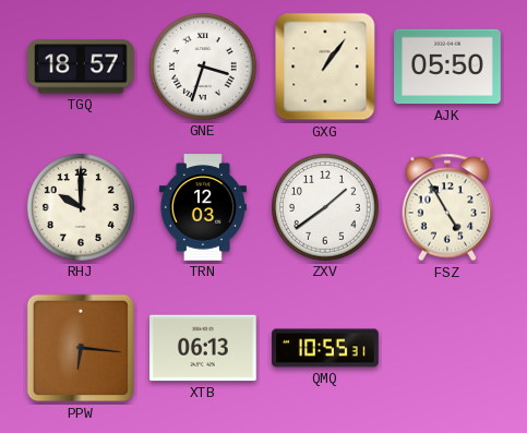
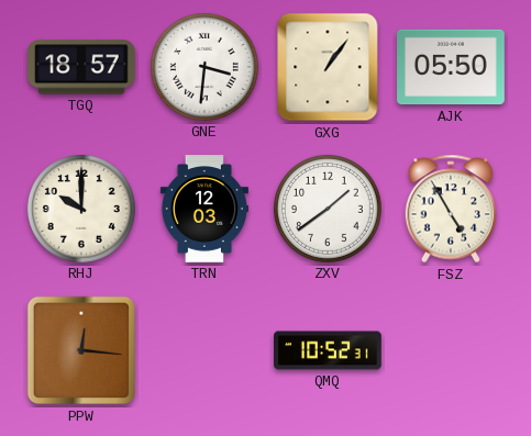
GNE: 3:33 -> 3:31
PPW: 6:16 -> 12:16
XTB: 06:13 -> none
QMQ: 10:55 -> 10:52
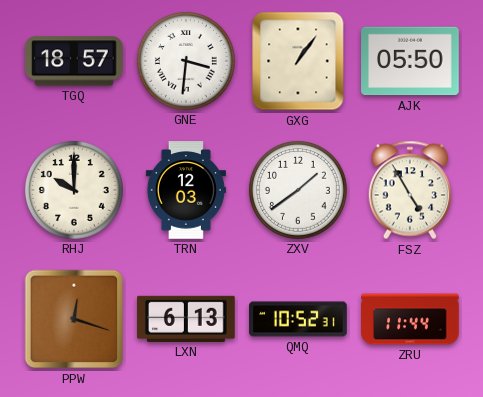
PPW: 12:16 -> 12:18
LXN: none -> 6:13
ZRU: none -> 11:44
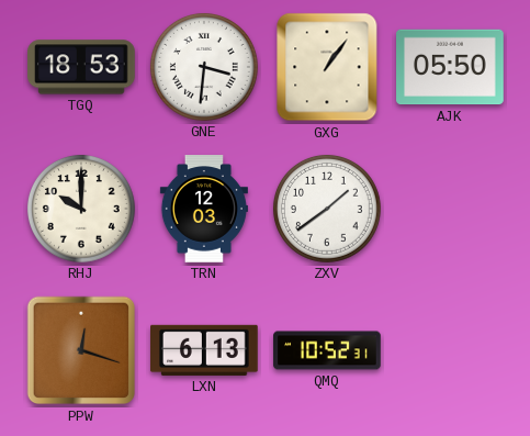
TGQ: 18:57 -> 18:53
FSZ: 4:55 -> none
ZRU: 11:44 -> none
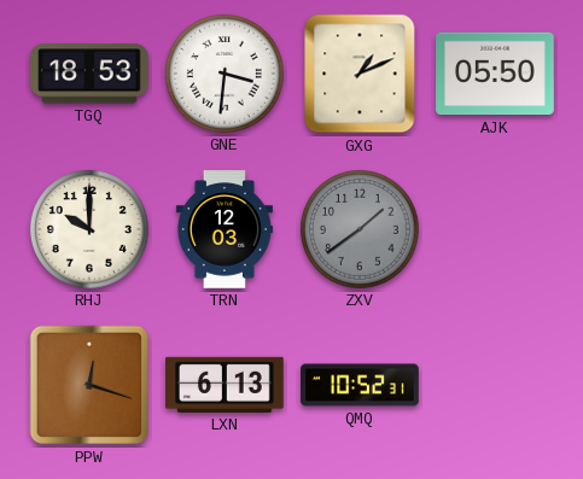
GXG: 1:06 -> 1:11
ZXV dial: white -> grey
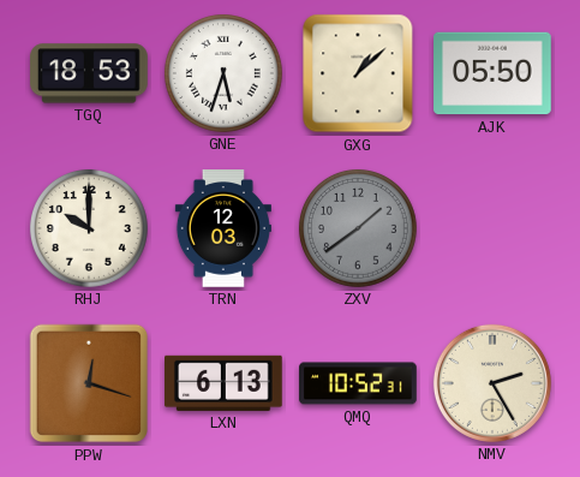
GNE: 3:31 -> 5:33
GXG: 1:11 -> 1:08
NMV: none -> 2:25
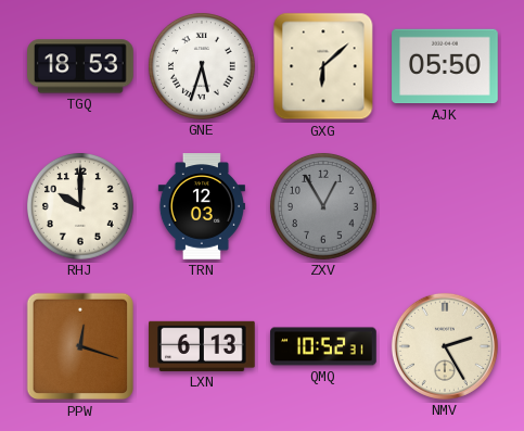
GXG: 1:08 -> 6:08
ZXV: 1:39 -> 12:55
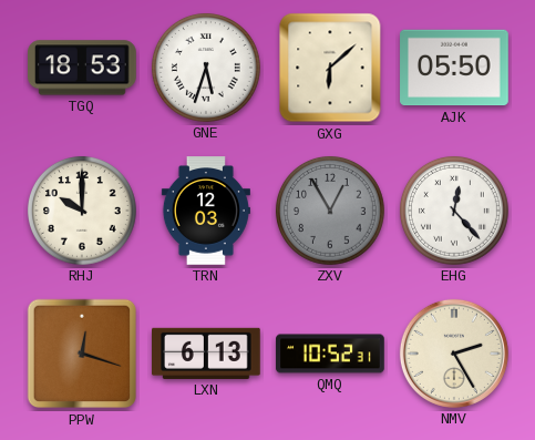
EHG: none -> 12:23
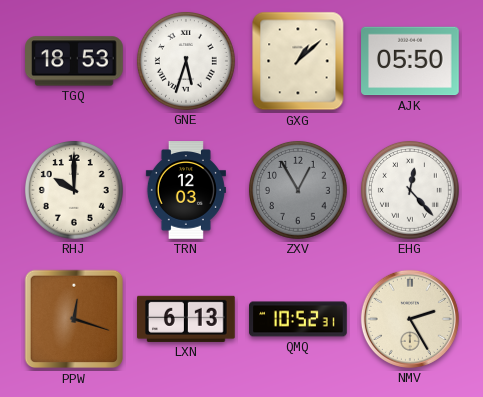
GXG: 6:08 -> 1:08
